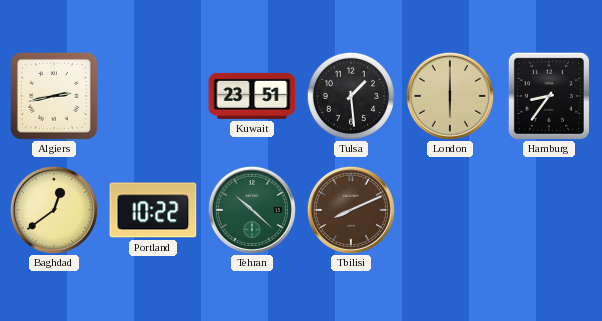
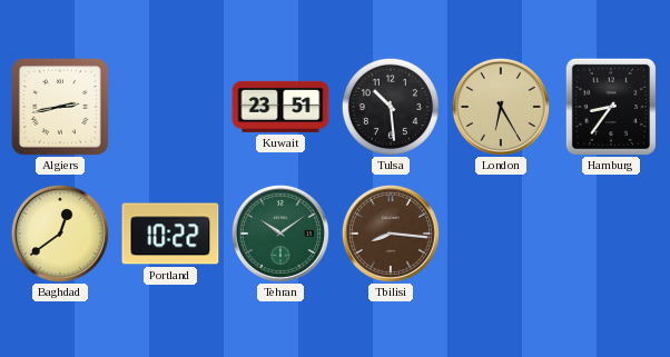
Tulsa: 1:29 -> 10:29
London: 6:00 -> 6:25
Tehran: 10:22 -> 10:09
Tbilisi: 8:11 -> 8:16
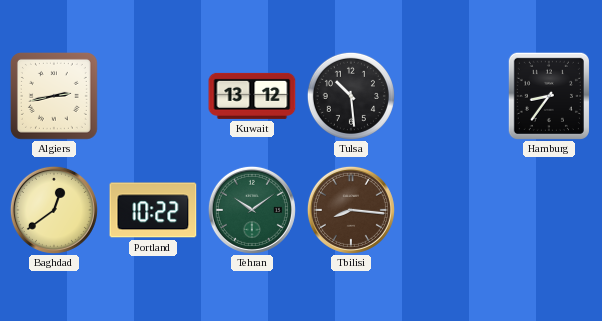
Kuwait: 23:51 -> 13:12
London: 6:25 -> none
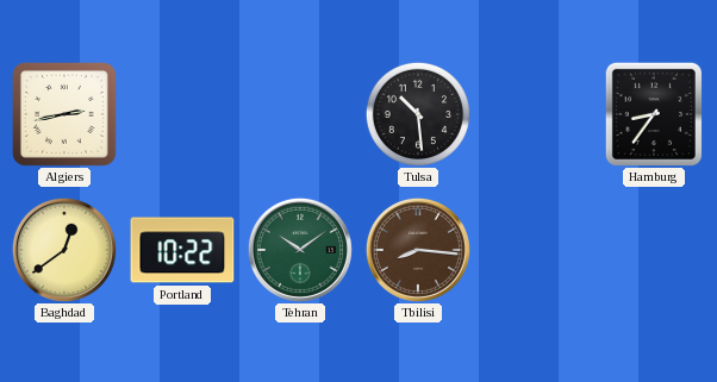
Kuwait: 13:12 -> none
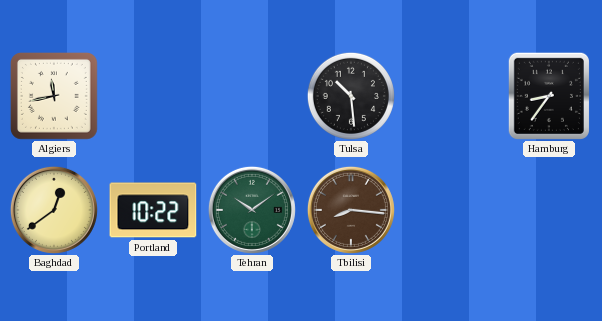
Algiers: 2:43 -> 11:43
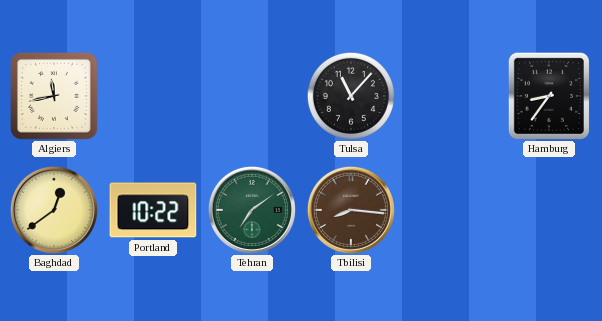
Tulsa: 10:29 -> 11:07
Tehran: 10:09 -> 7:09
